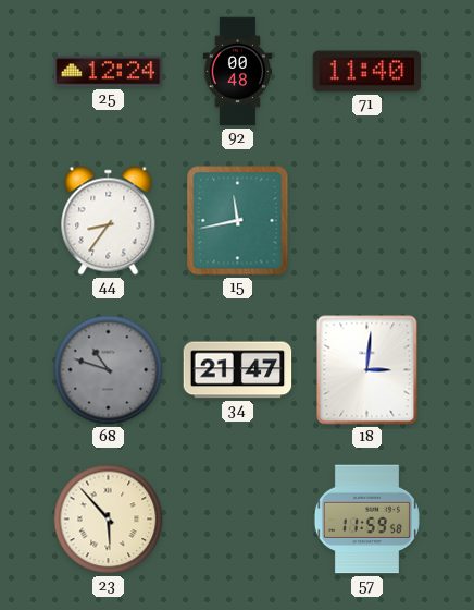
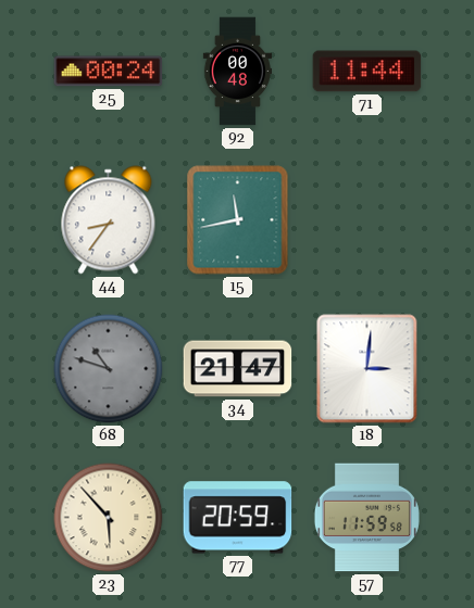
25: 12:24 -> 00:24
71: 11:40 -> 11:44
77: none -> 20:59
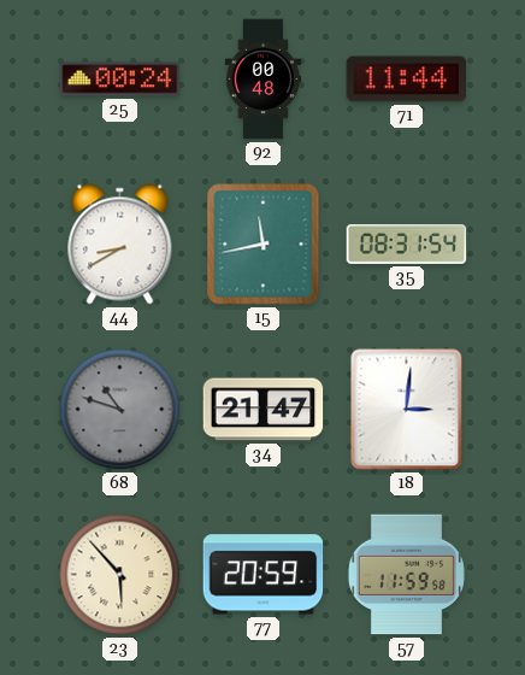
44: 8:36 -> 8:40
35: none -> 08:31
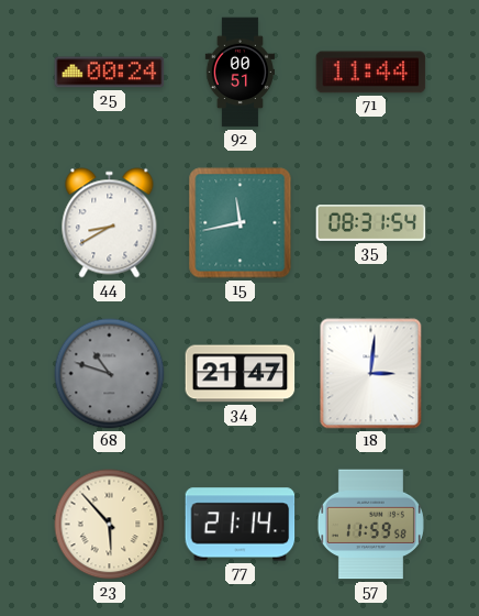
92: 00:48 -> 00:51
77: 20:59 -> 21:14
